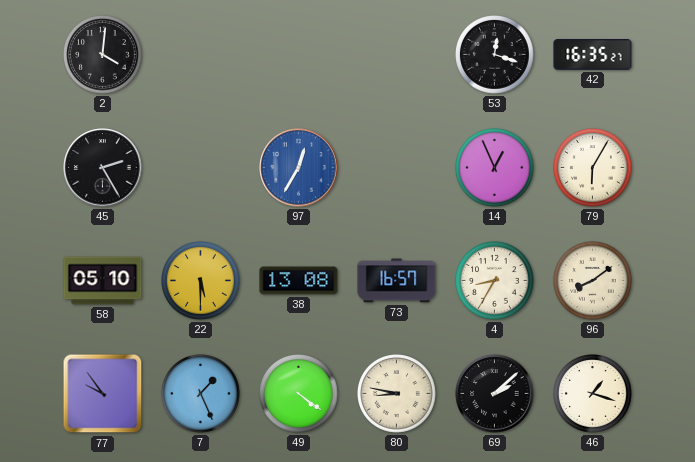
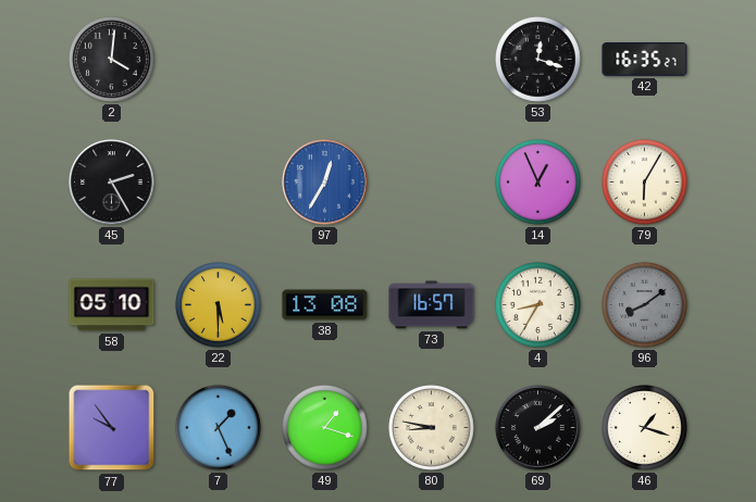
96 dial: cream -> grey
49: 4:21 -> 1:18
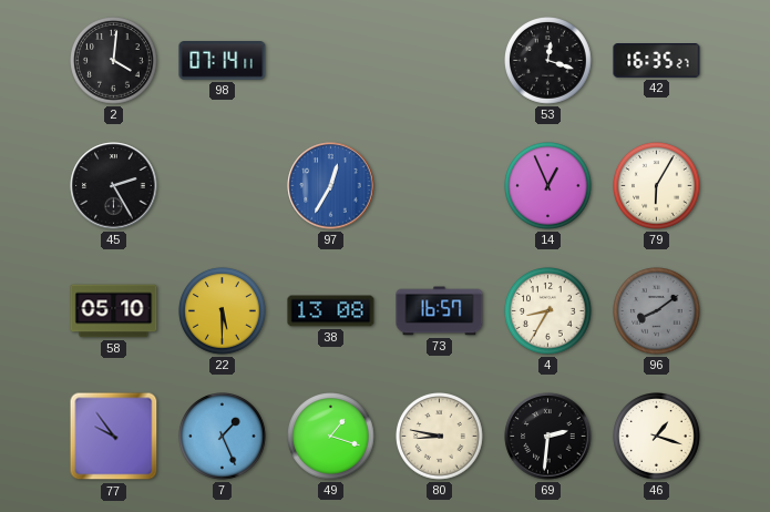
98: none -> 07:14
69: 2:08 -> 2:31
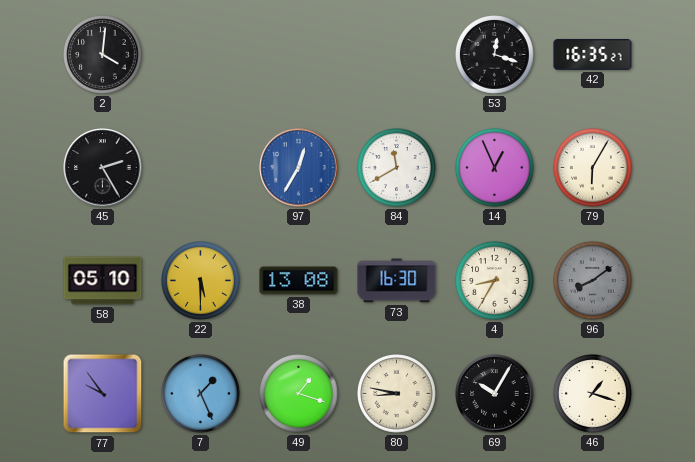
98: 07:14 -> none
84: none -> 11:40
73: 16:57 -> 16:30
69: 2:31 -> 10:05
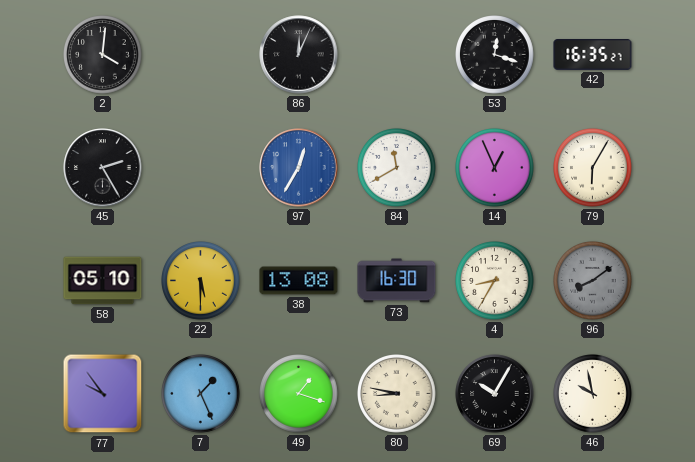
86: none -> 12:04
46: 1:18 -> 9:58
